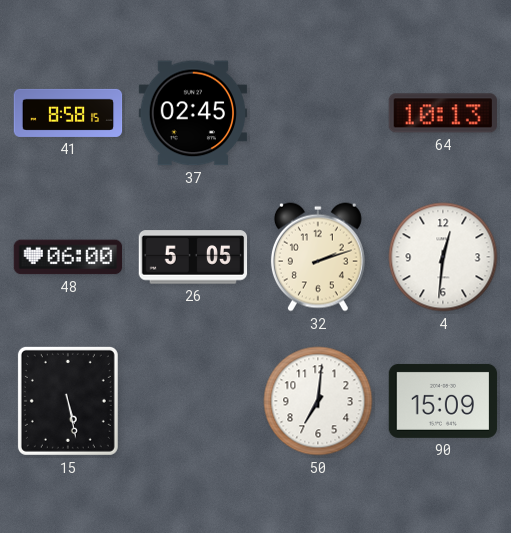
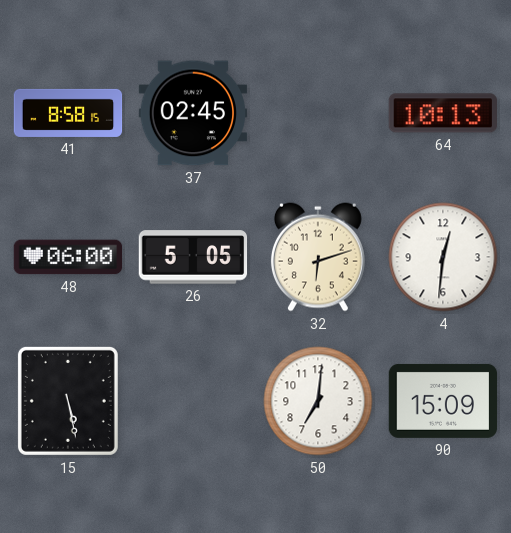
32: 2:12 -> 6:12
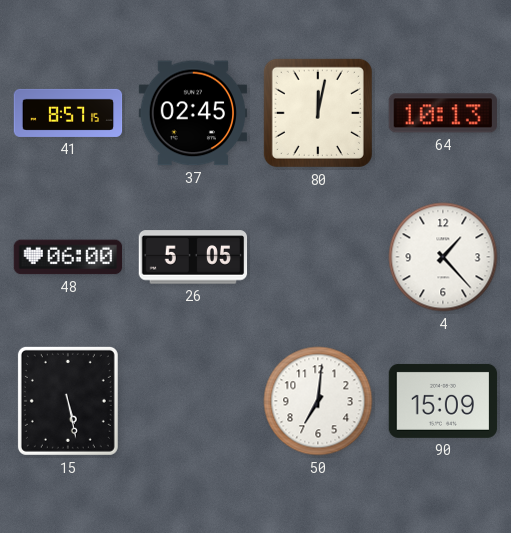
41: 8:58 -> 8:57
80: none -> 12:02
32: 6:12 -> none
4: 12:31 -> 1:23
